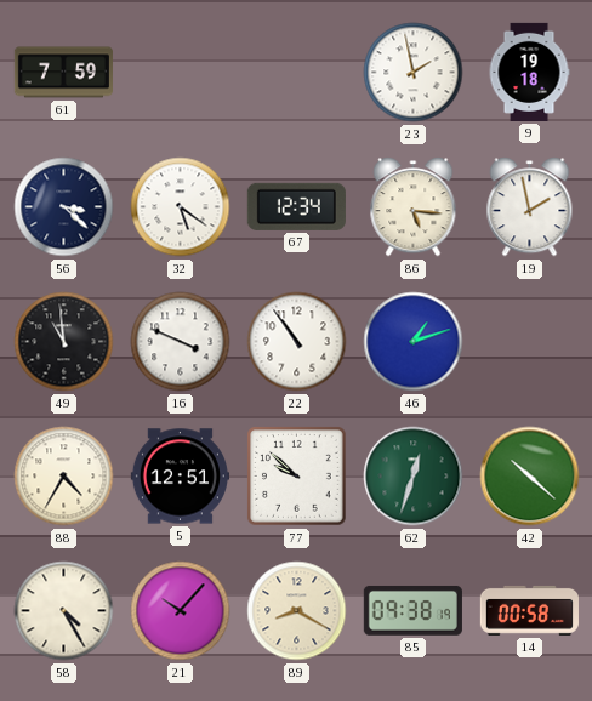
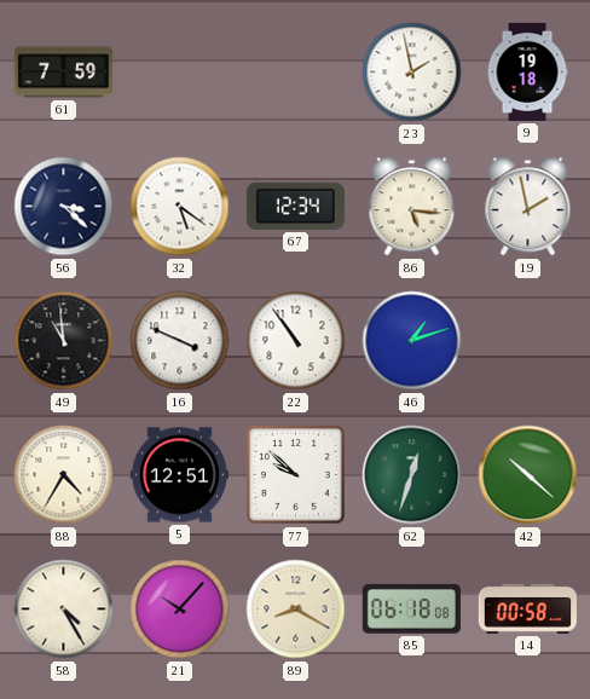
85: 09:38 -> 06:18
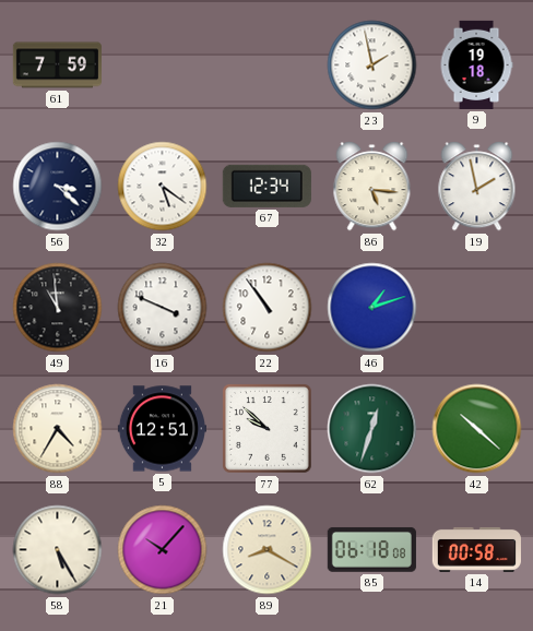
58: 4:25 -> 5:25
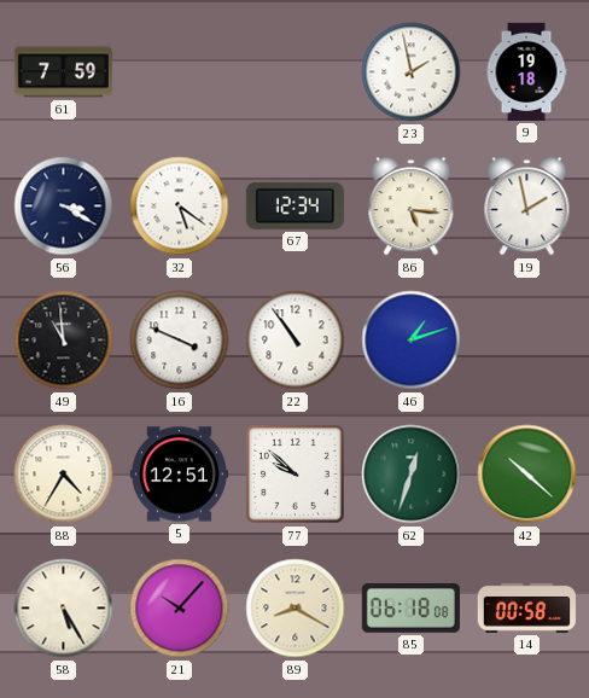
56: 3:22 -> 3:20
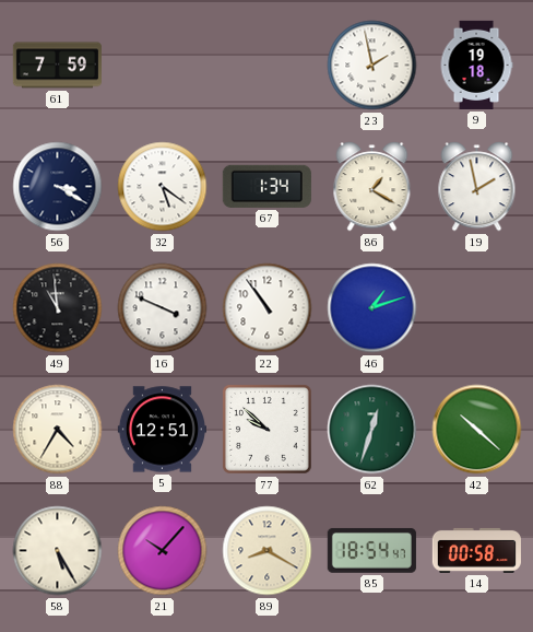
67: 12:34 -> 1:34
86: 5:16 -> 1:20
85: 06:18 -> 18:54
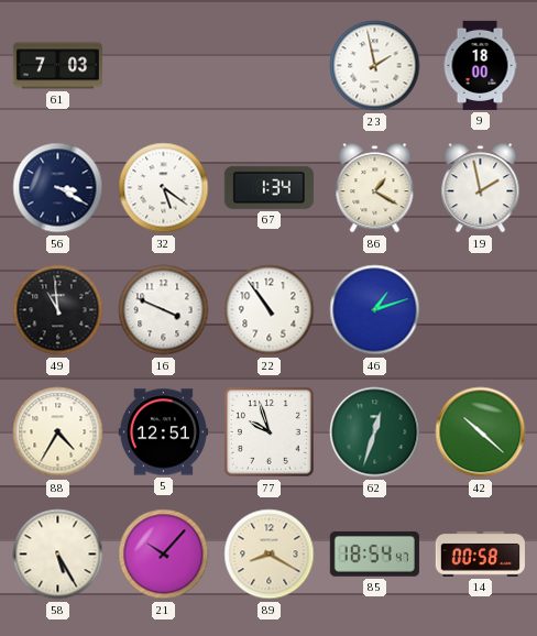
61: 7:59 -> 7:03
9: 19:18 -> 18:00
77: 9:52 -> 9:57
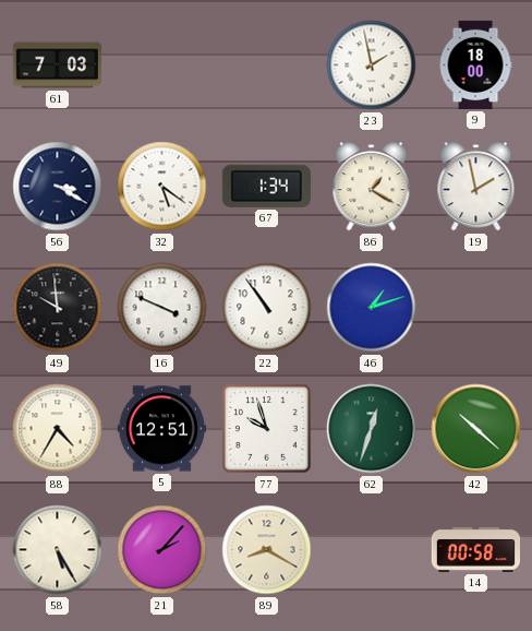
49: 10:59 -> 9:59
21: 10:07 -> 2:07
85: 18:54 -> none
